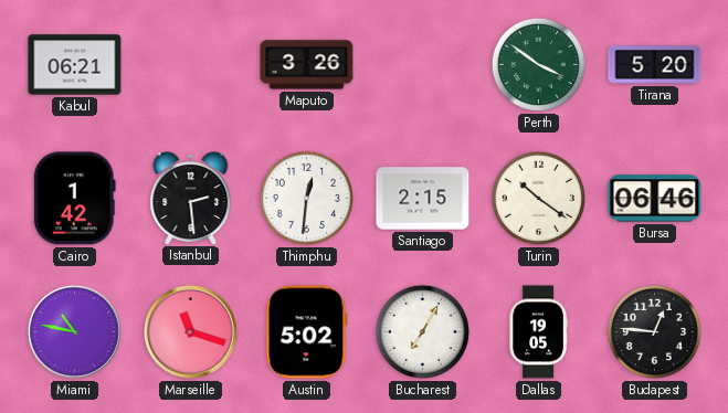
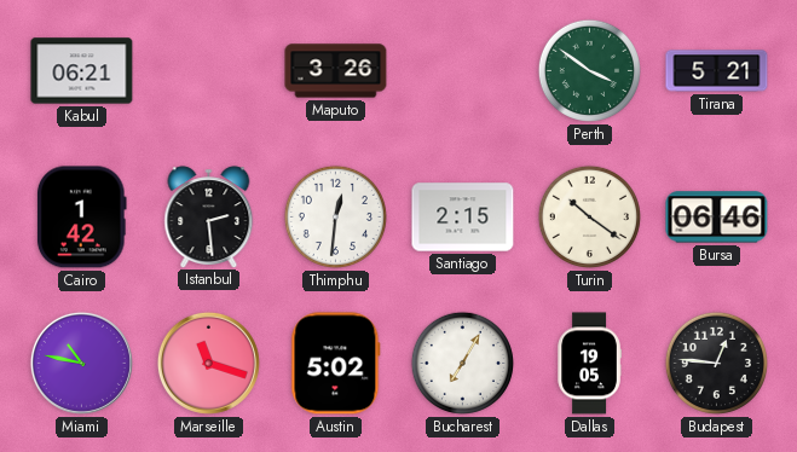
Tirana: 5:20 -> 5:21
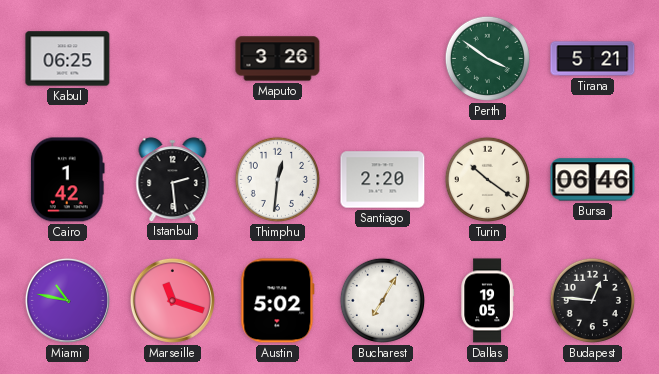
Kabul: 06:21 -> 06:25
Santiago: 2:15 -> 2:20
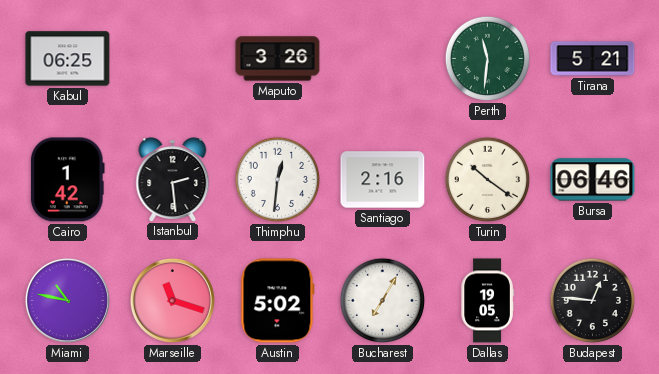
Perth: 3:51 -> 11:31
Santiago: 2:20 -> 2:16
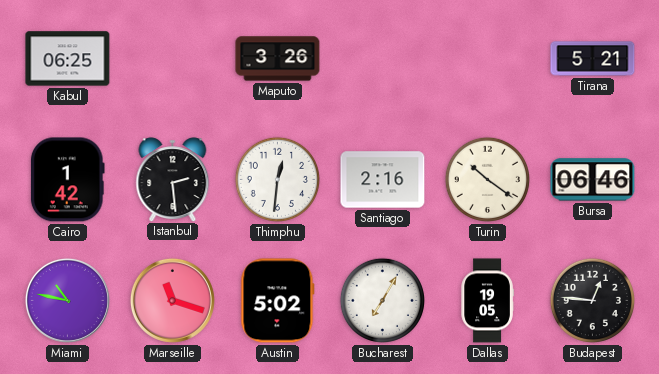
Perth: 11:31 -> none
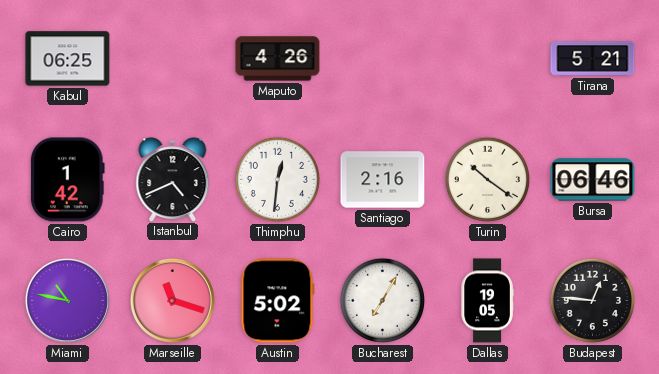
Maputo: 3:26 -> 4:26
Istanbul: 2:29 -> 4:41
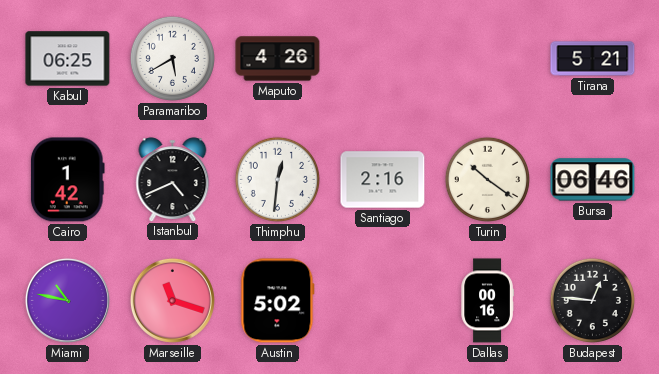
Paramaribo: none -> 5:40
Bucharest: 7:05 -> none
Dallas: 19:05 -> 00:16
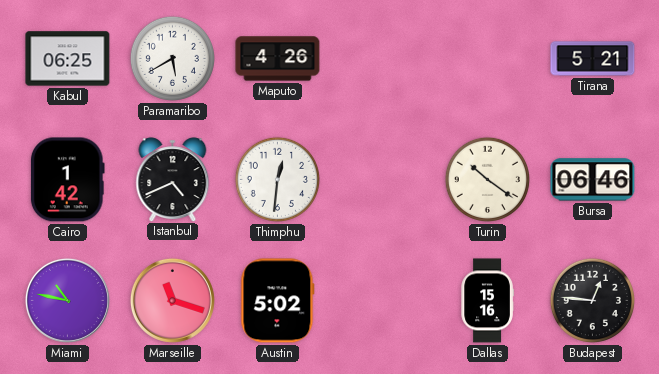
Santiago: 2:16 -> none
Dallas: 00:16 -> 15:16
